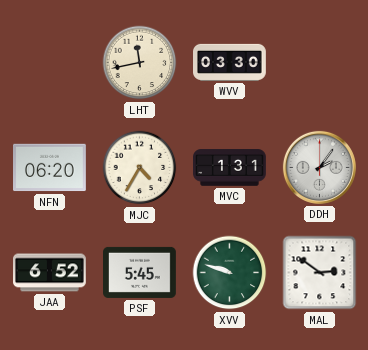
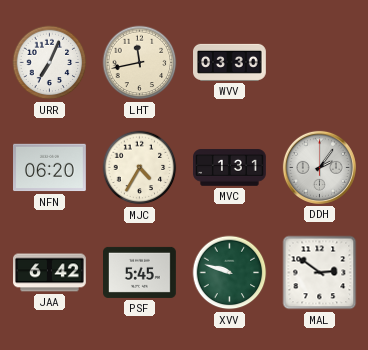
URR: none -> 7:04
JAA: 6:52 -> 6:42
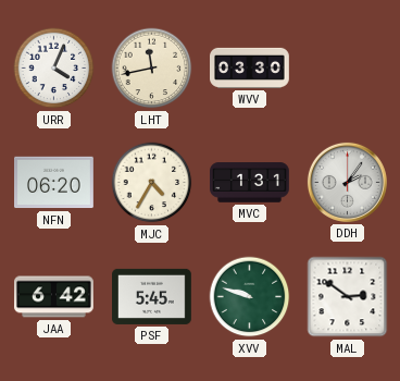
URR: 7:04 -> 4:04
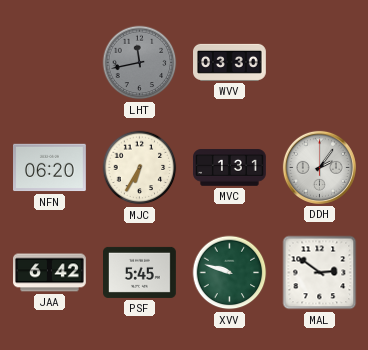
URR: 4:04 -> none
LHT dial: cream -> grey
MJC: 4:35 -> 6:35
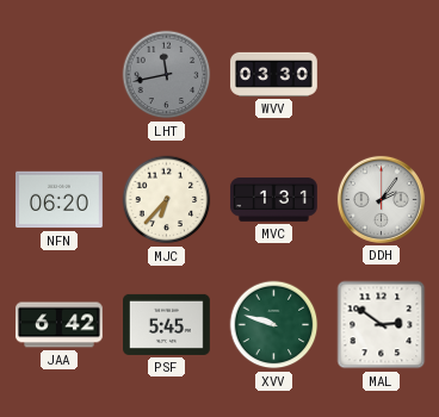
MJC: 6:35 -> 6:37
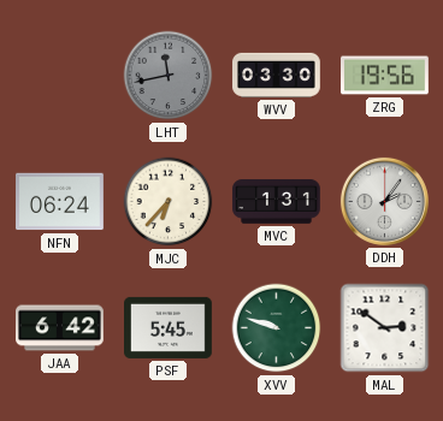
ZRG: none -> 19:56
NFN: 06:20 -> 06:24
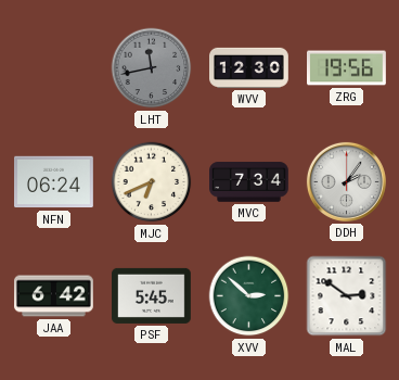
WVV: 03:30 -> 12:30
MJC: 6:37 -> 6:41
MVC: 1:31 -> 7:34
XVV: 9:48 -> 2:52
